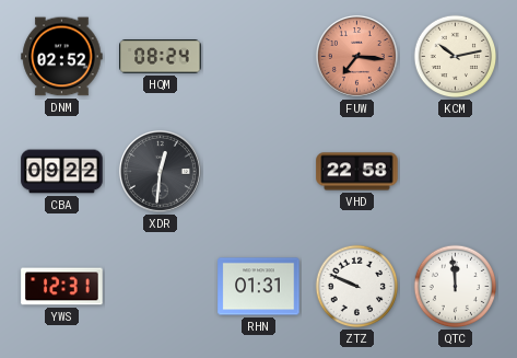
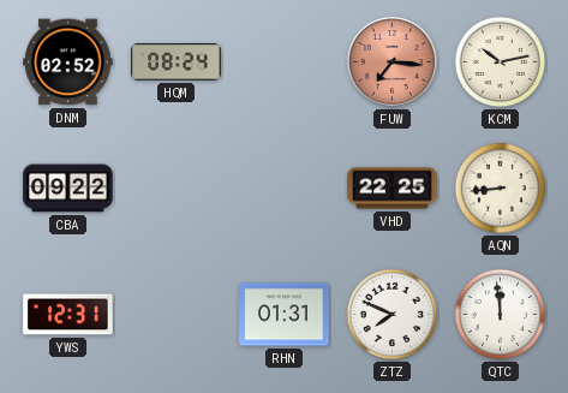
XDR: 12:31 -> none
VHD: 22:58 -> 22:25
AQN: none -> 8:44
ZTZ: 9:49 -> 7:49
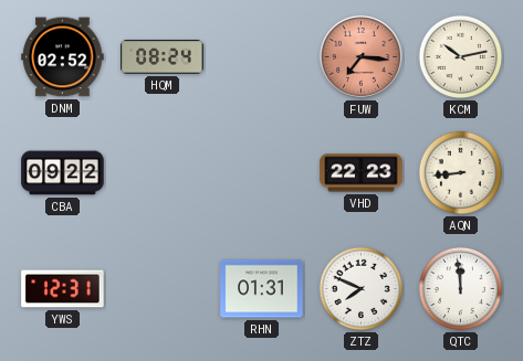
VHD: 22:25 -> 22:23
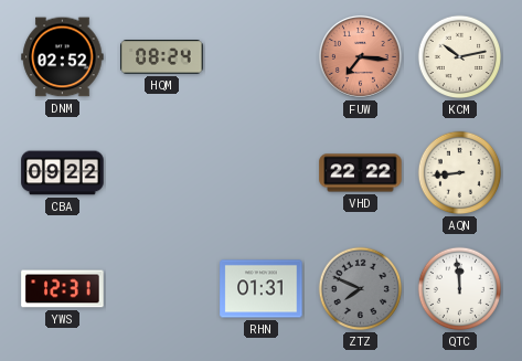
VHD: 22:23 -> 22:22
ZTZ dial: white -> grey
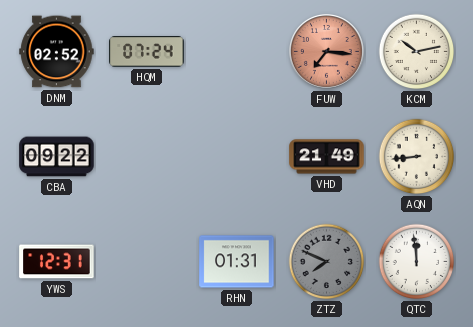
HQM: 08:24 -> 07:24
VHD: 22:22 -> 21:49
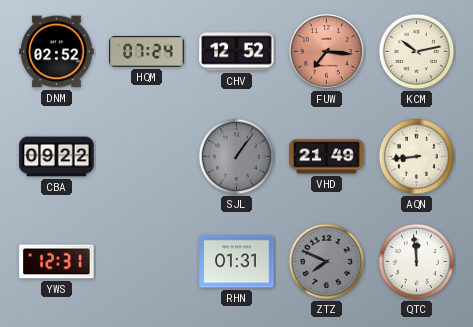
CHV: none -> 12:52
SJL: none -> 1:06
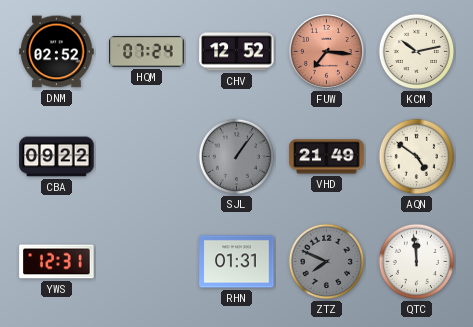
AQN: 8:44 -> 4:51
